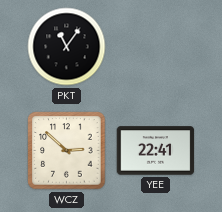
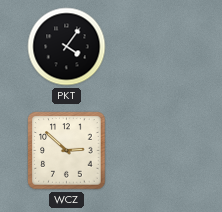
PKT: 11:06 -> 4:06
YEE: 22:41 -> none
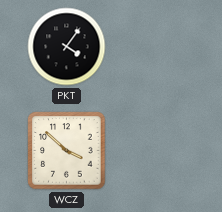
WCZ: 2:52 -> 3:52
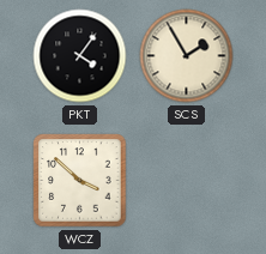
SCS: none -> 1:55
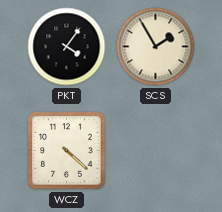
WCZ: 3:52 -> 4:22
